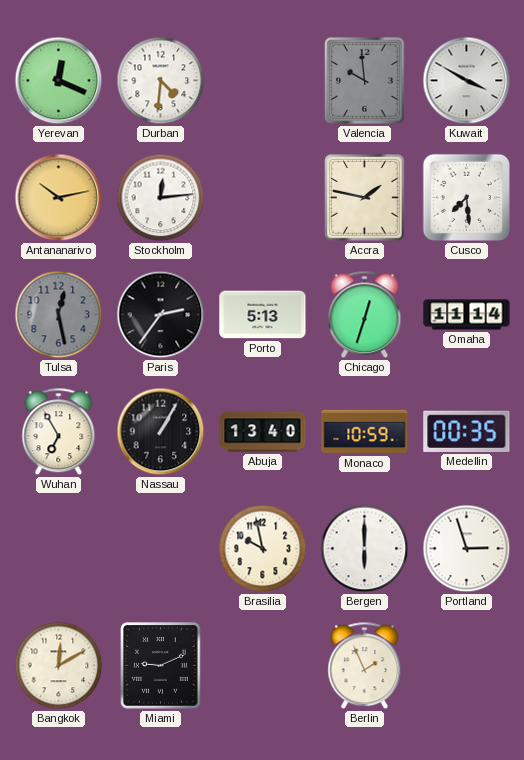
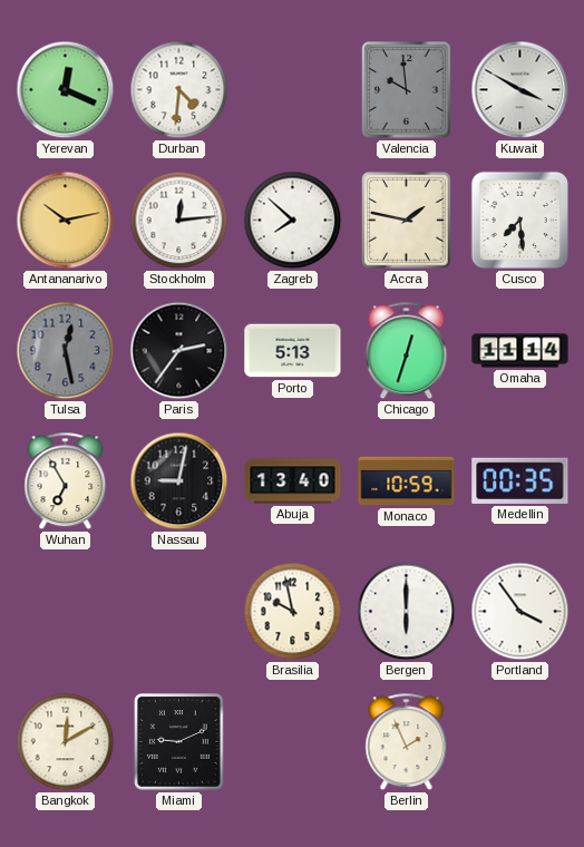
Zagreb: none -> 7:52
Nassau: 1:05 -> 9:02
Portland: 2:57 -> 3:54
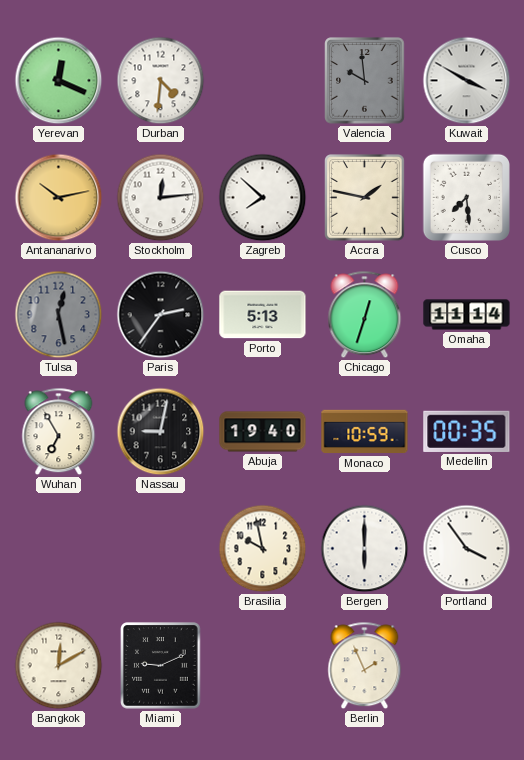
Abuja: 13:40 -> 19:40
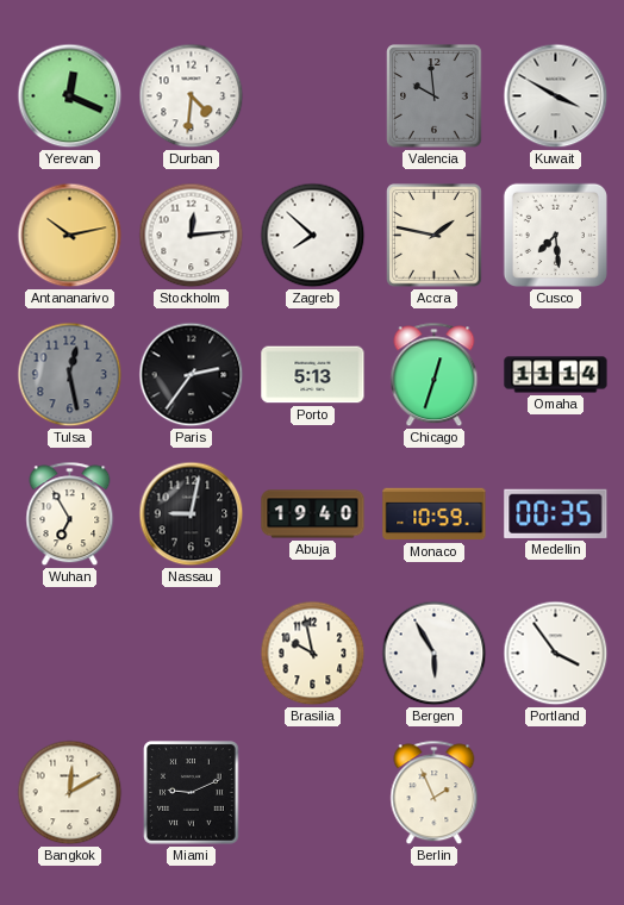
Bergen: 6:00 -> 5:55
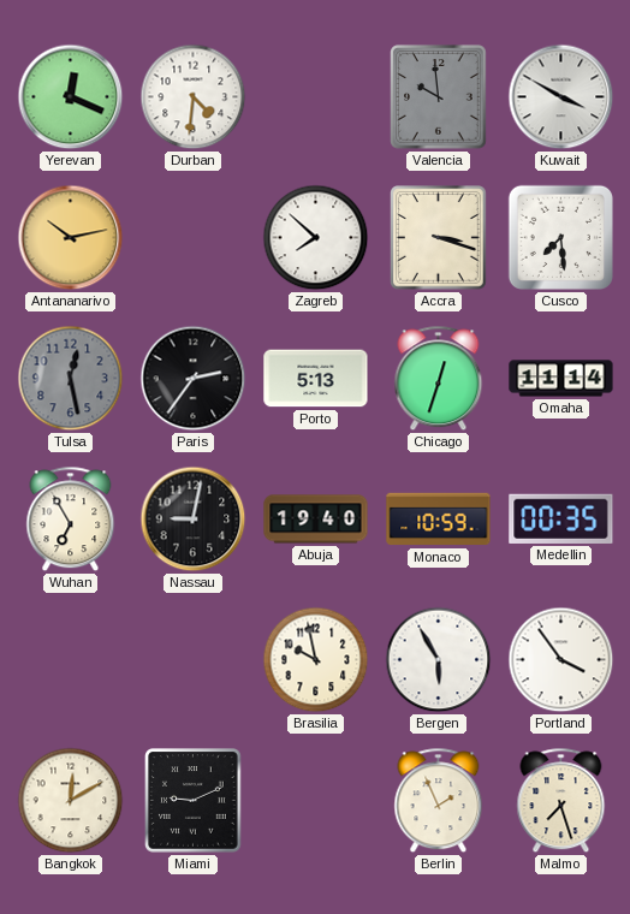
Stockholm: 12:14 -> none
Accra: 1:47 -> 3:18
Malmo: none -> 7:27
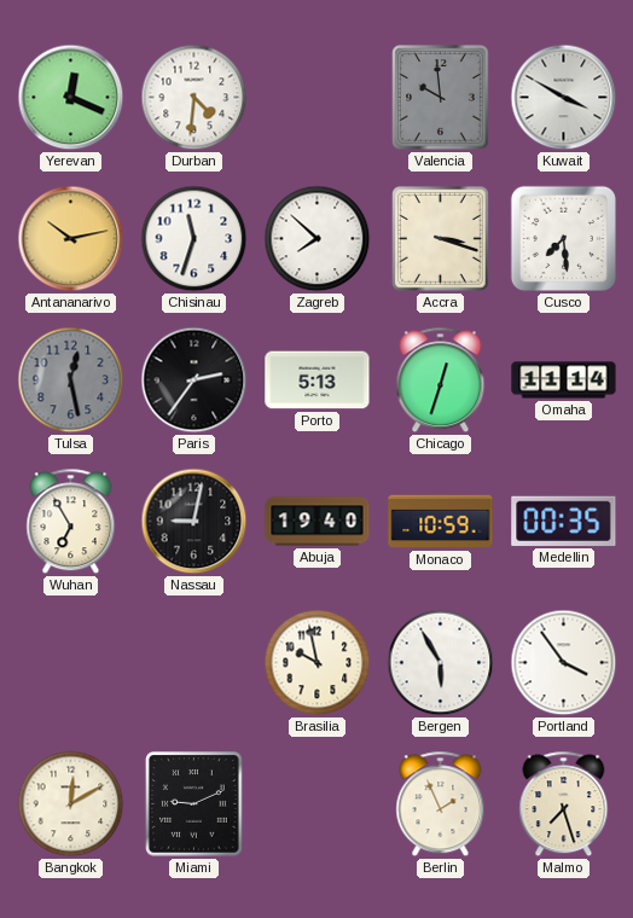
Chisinau: none -> 11:33
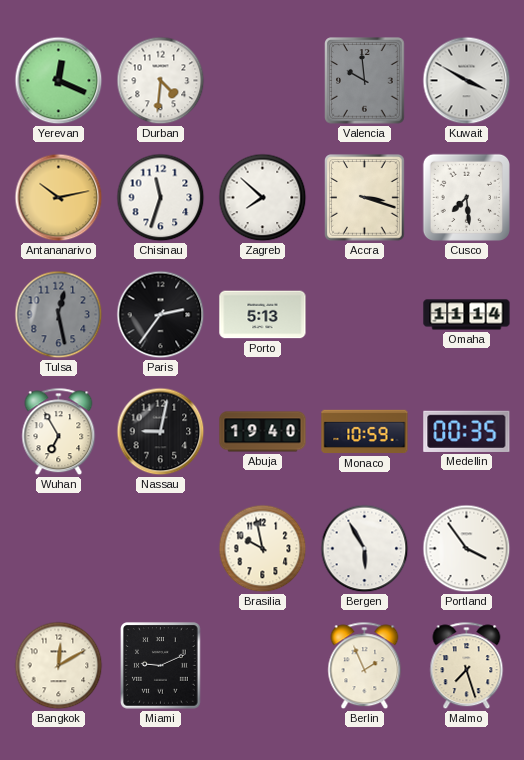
Chicago: 12:33 -> none
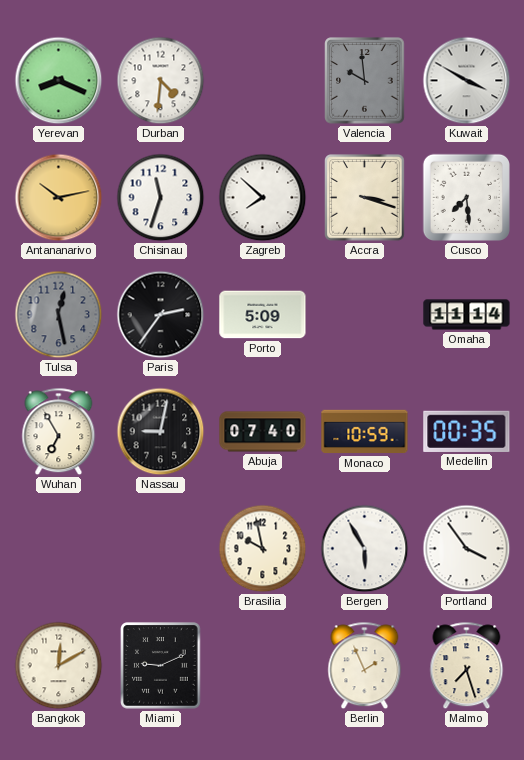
Yerevan: 12:19 -> 8:19
Porto: 5:13 -> 5:09
Abuja: 19:40 -> 07:40
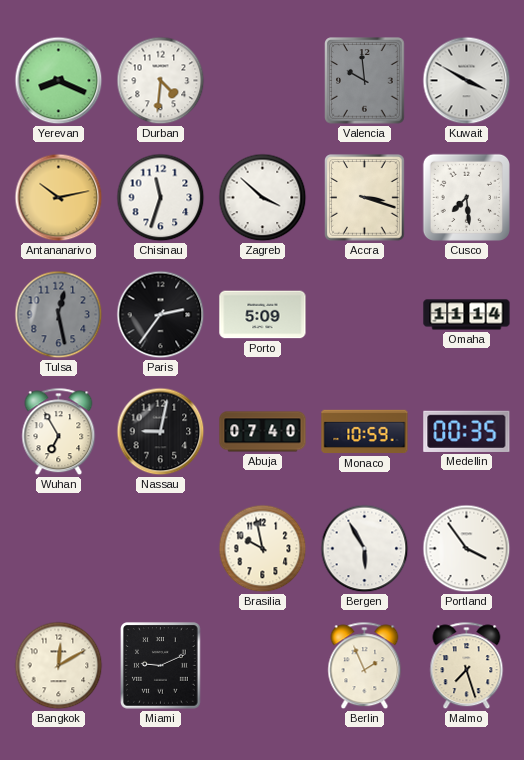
Zagreb: 7:52 -> 3:52
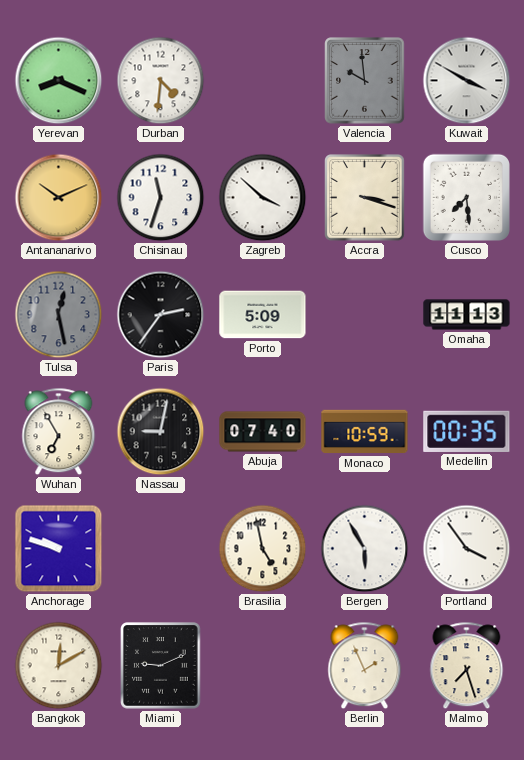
Antananarivo: 10:13 -> 10:11
Omaha: 11:14 -> 11:13
Anchorage: none -> 9:48
Brasilia: 9:58 -> 4:58
